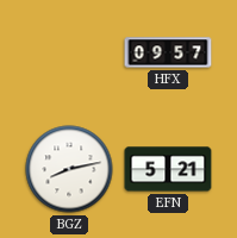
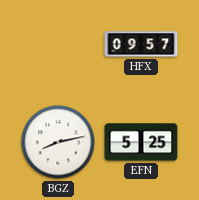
EFN: 5:21 -> 5:25
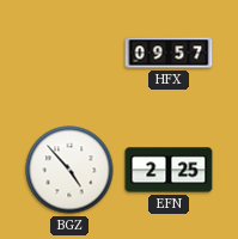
BGZ: 8:13 -> 4:53
EFN: 5:25 -> 2:25
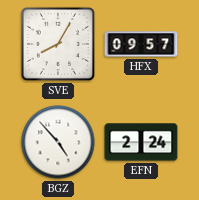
SVE: none -> 8:05
EFN: 2:25 -> 2:24
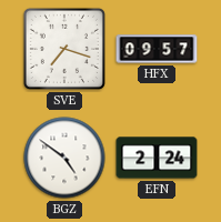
SVE: 8:05 -> 7:18
BGZ: 4:53 -> 4:51
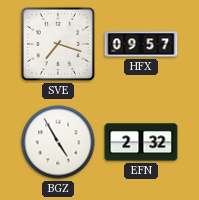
BGZ: 4:51 -> 4:55
EFN: 2:24 -> 2:32
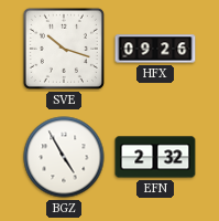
SVE: 7:18 -> 10:18
HFX: 09:57 -> 09:26
